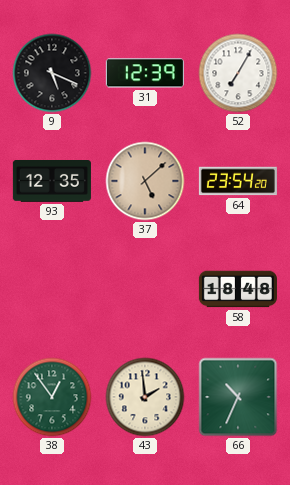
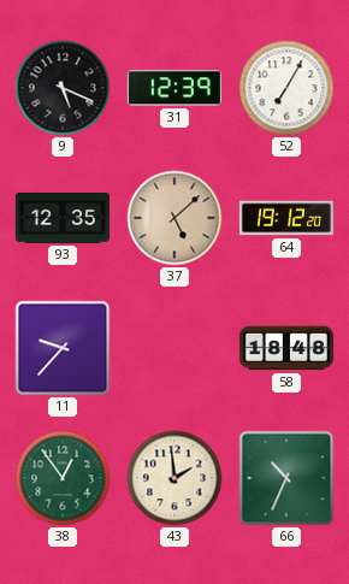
64: 23:54 -> 19:12
11: none -> 9:37
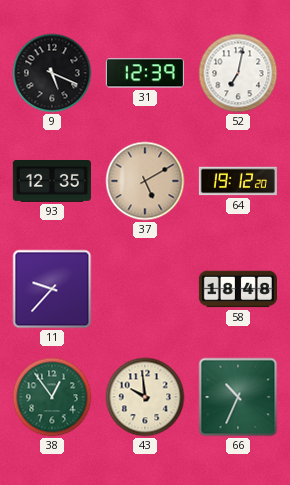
52: 7:05 -> 7:02
37: 5:08 -> 5:10
43: 1:59 -> 9:59
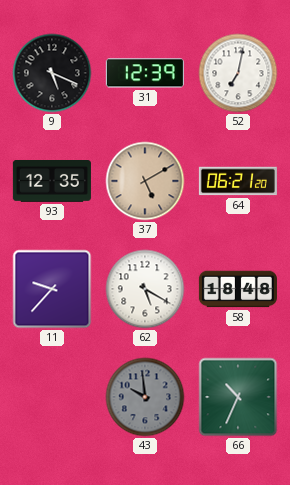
64: 19:12 -> 06:21
62: none -> 5:20
38: 12:54 -> none
43 dial: cream -> grey
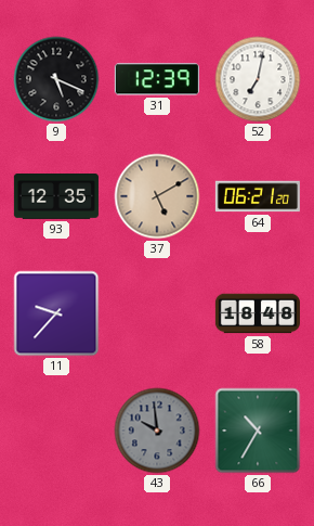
62: 5:20 -> none
66: 10:34 -> 10:35
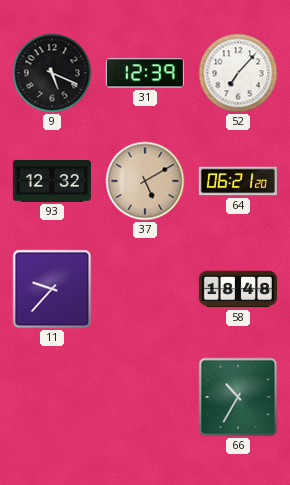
52: 7:02 -> 7:07
93: 12:35 -> 12:32
43: 9:59 -> none
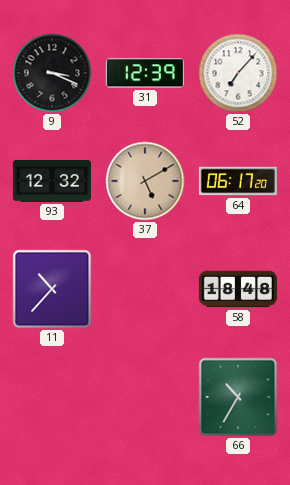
9: 5:19 -> 3:19
64: 06:21 -> 06:17
11: 9:37 -> 10:37
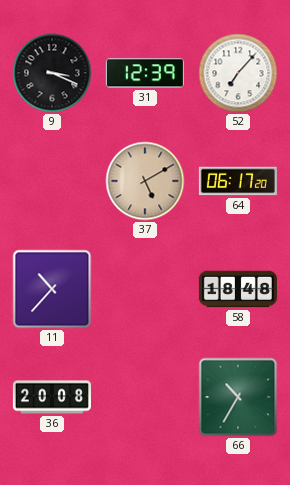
93: 12:32 -> none
36: none -> 20:08
